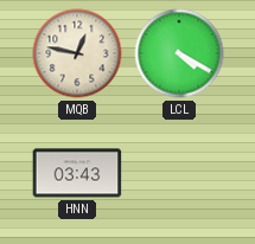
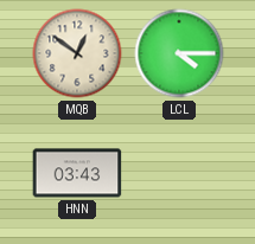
MQB: 12:47 -> 12:51
LCL: 4:20 -> 4:15
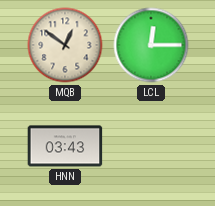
LCL: 4:15 -> 12:15
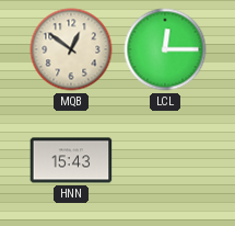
HNN: 03:43 -> 15:43
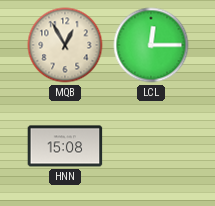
MQB: 12:51 -> 12:55
HNN: 15:43 -> 15:08
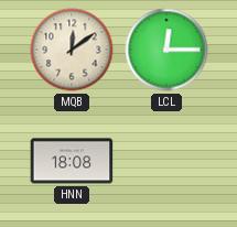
MQB: 12:55 -> 12:09
HNN: 15:08 -> 18:08
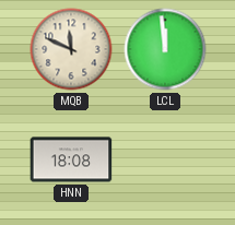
MQB: 12:09 -> 11:49
LCL: 12:15 -> 11:59
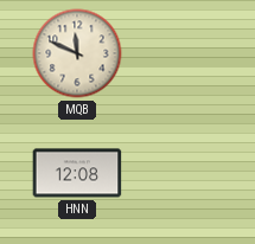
LCL: 11:59 -> none
HNN: 18:08 -> 12:08
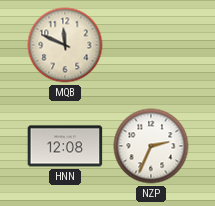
NZP: none -> 2:34
